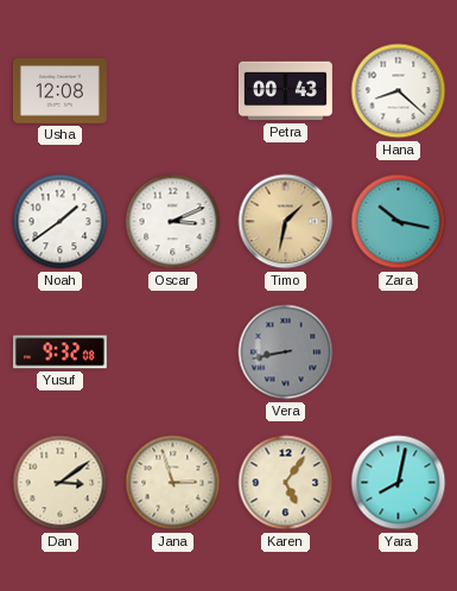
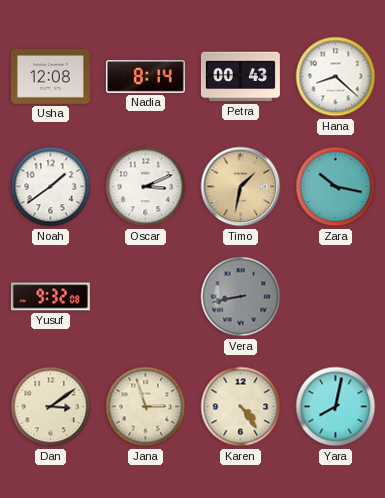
Nadia: none -> 8:14
Karen: 5:06 -> 4:24
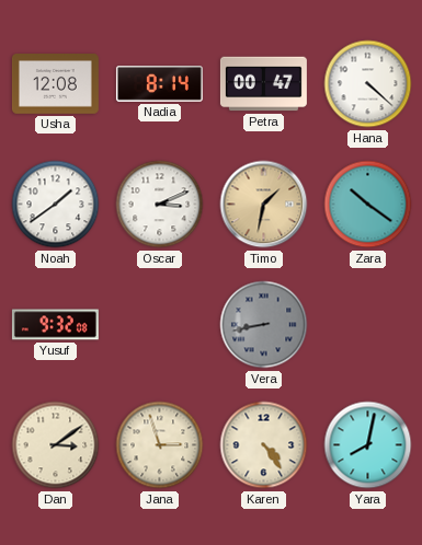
Petra: 00:43 -> 00:47
Hana: 8:22 -> 4:22
Zara: 10:17 -> 10:21
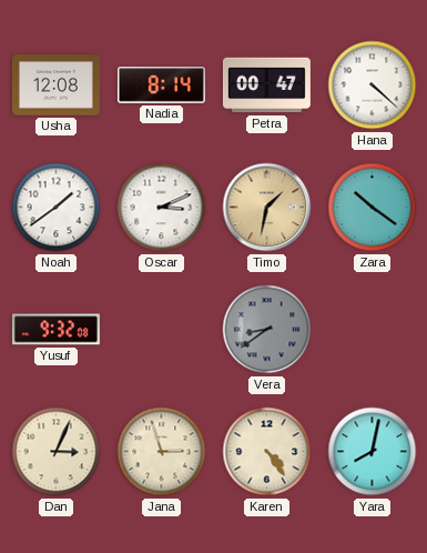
Vera: 8:43 -> 8:39
Dan: 3:09 -> 3:04
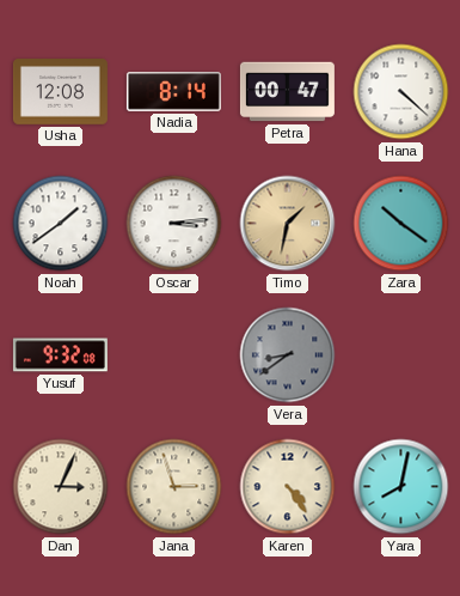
Oscar: 3:11 -> 3:14
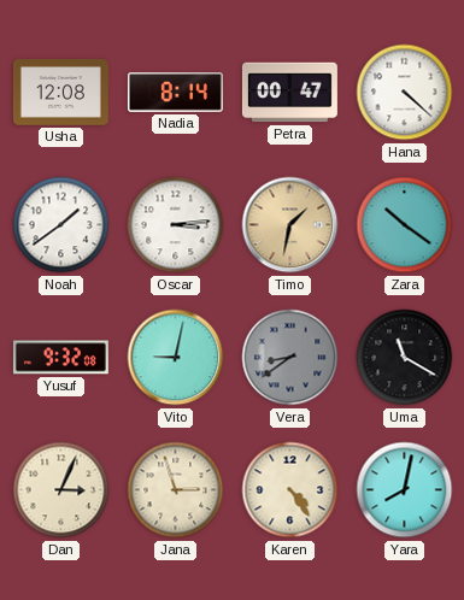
Vito: none -> 9:02
Uma: none -> 11:20
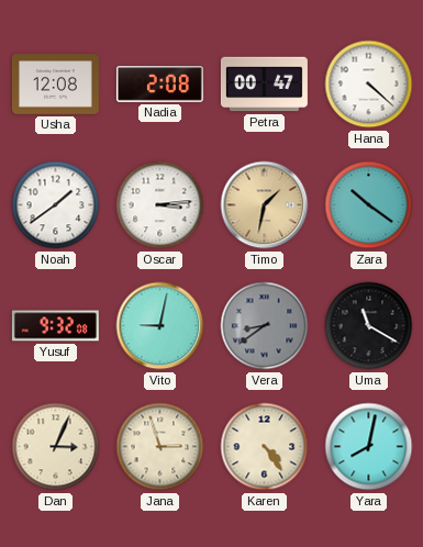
Nadia: 8:14 -> 2:08
